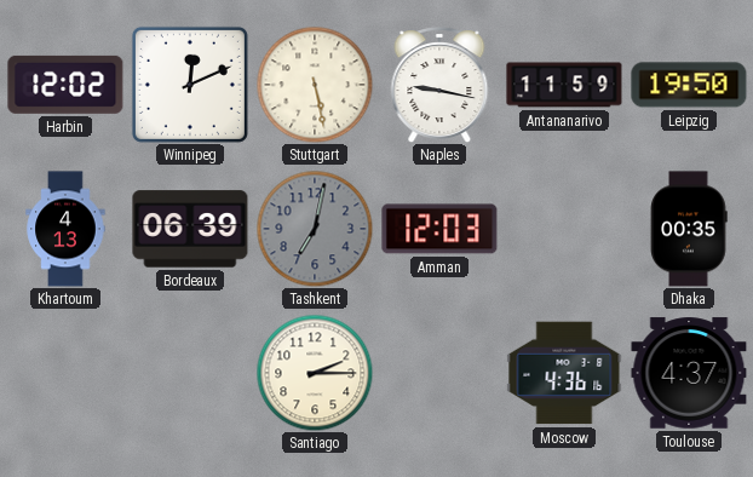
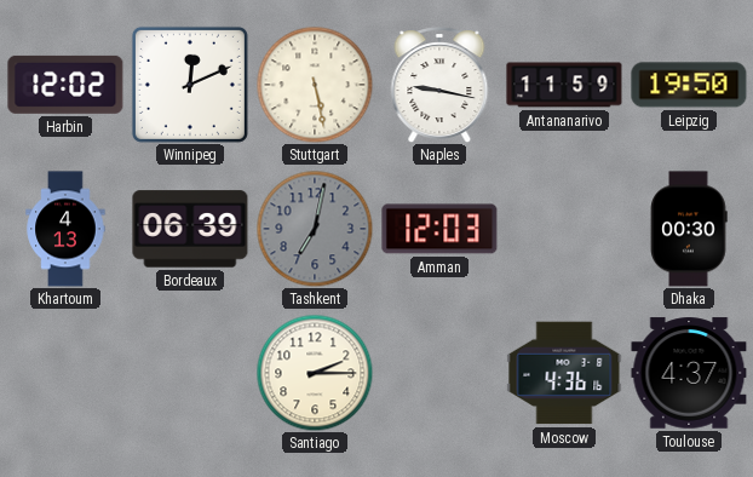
Dhaka: 00:35 -> 00:30
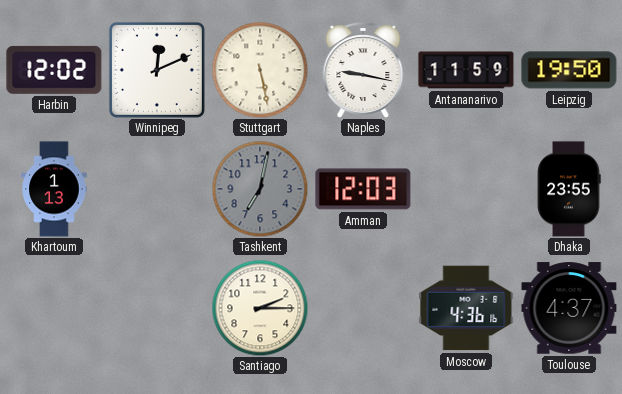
Khartoum: 4:13 -> 1:13
Bordeaux: 06:39 -> none
Dhaka: 00:30 -> 23:55
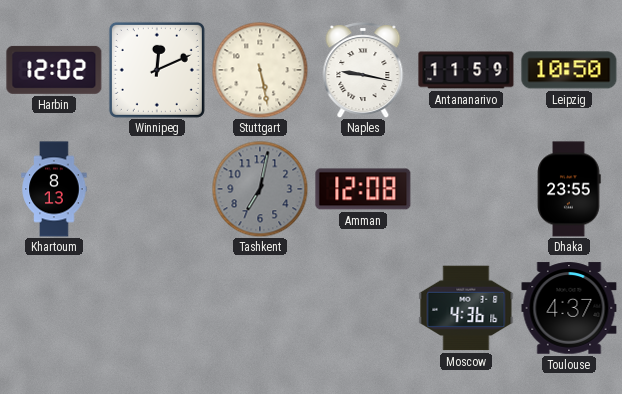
Leipzig: 19:50 -> 10:50
Khartoum: 1:13 -> 8:13
Amman: 12:03 -> 12:08
Santiago: 2:15 -> none
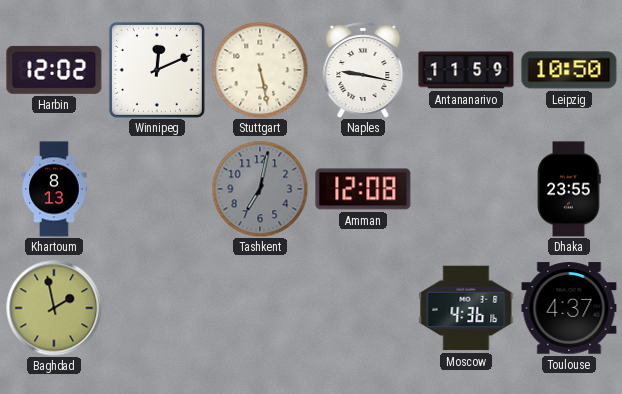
Baghdad: none -> 1:58
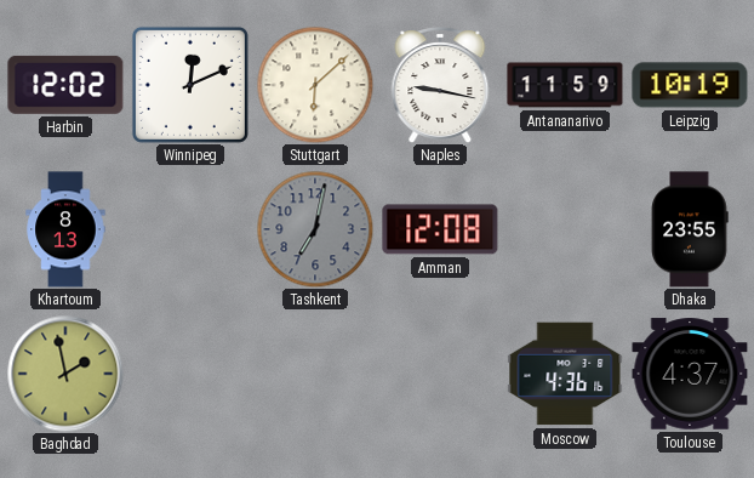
Stuttgart: 5:28 -> 6:08
Leipzig: 10:50 -> 10:19
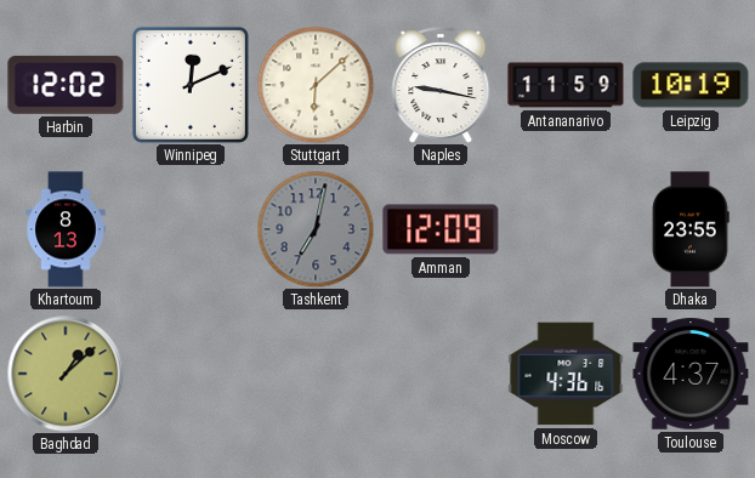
Amman: 12:08 -> 12:09
Baghdad: 1:58 -> 1:08
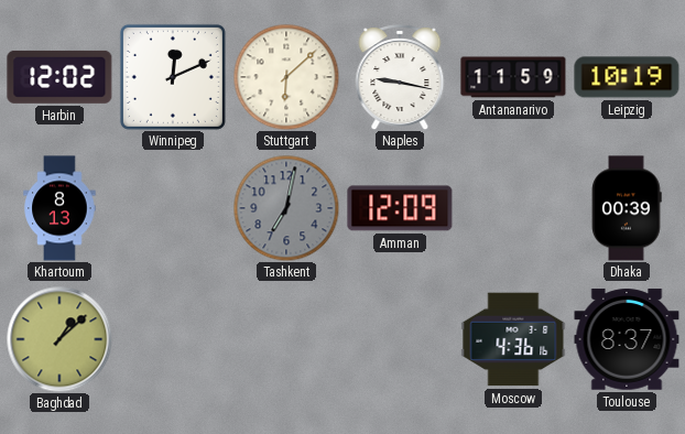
Dhaka: 23:55 -> 00:39
Toulouse: 4:37 -> 8:37
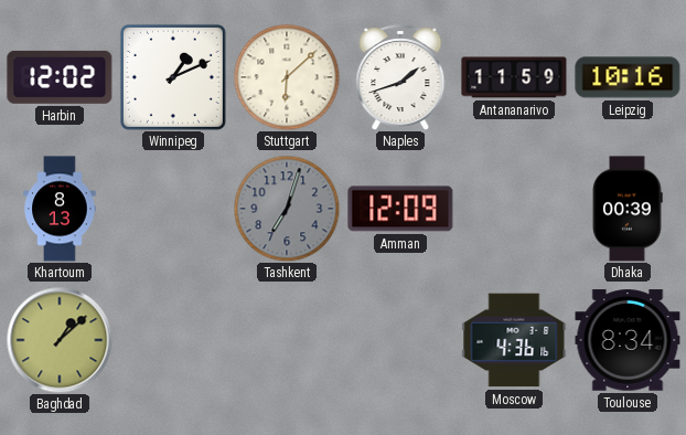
Winnipeg: 12:11 -> 1:11
Naples: 9:17 -> 1:42
Leipzig: 10:19 -> 10:16
Tashkent: 7:02 -> 7:03
Toulouse: 8:37 -> 8:34
